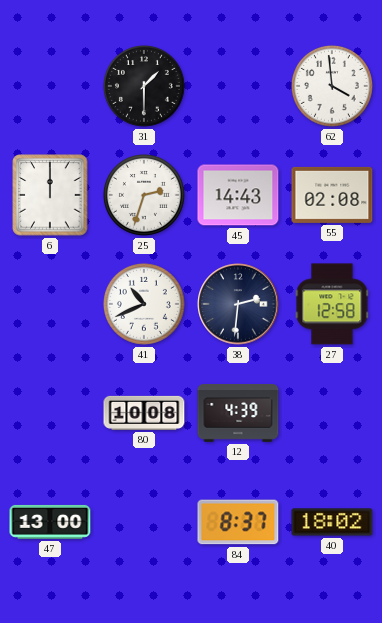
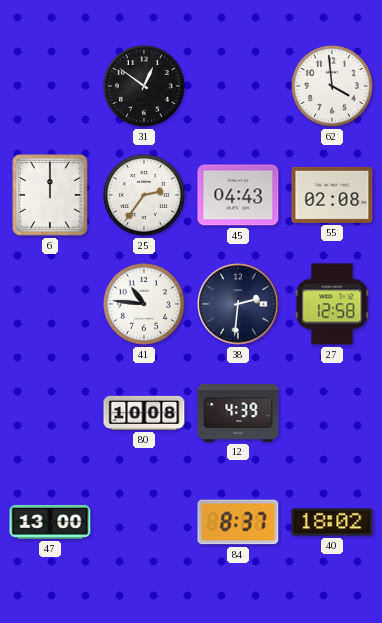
31: 1:30 -> 12:51
25: 2:33 -> 2:36
45: 14:43 -> 04:43
41: 10:41 -> 10:46
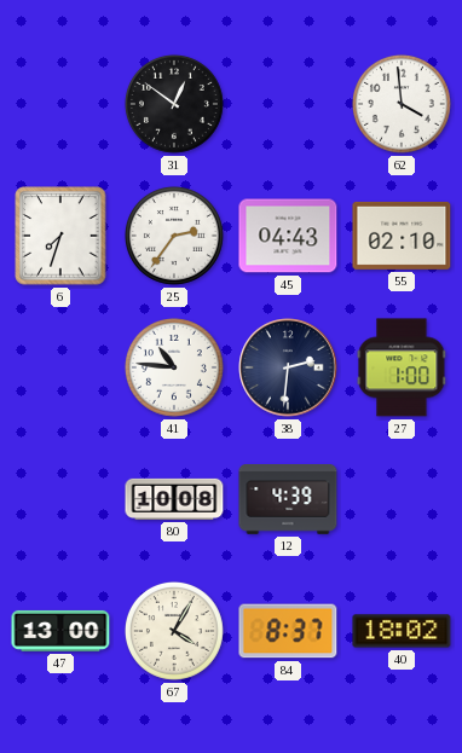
6: 12:00 -> 7:33
55: 02:08 -> 02:10
27: 12:58 -> 1:00
67: none -> 4:05
